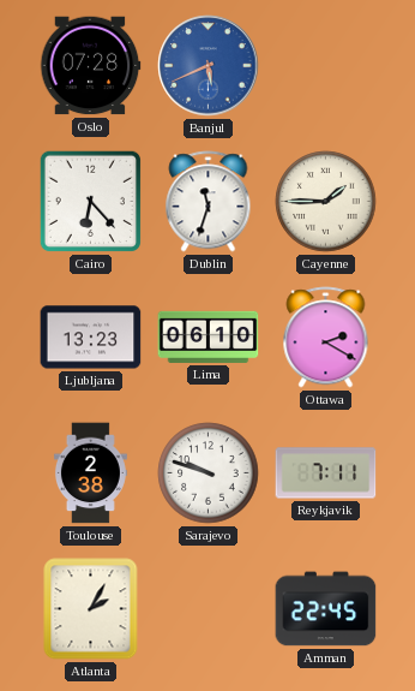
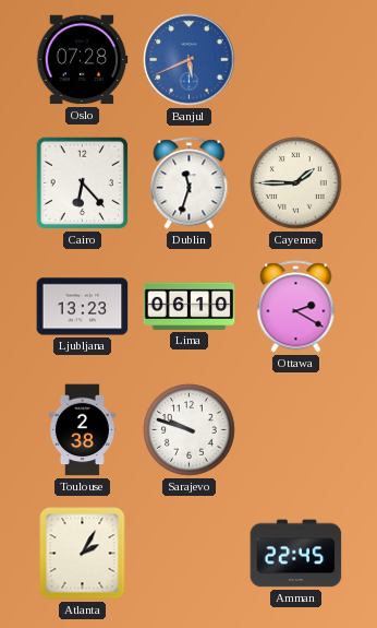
Reykjavik: 7:11 -> none
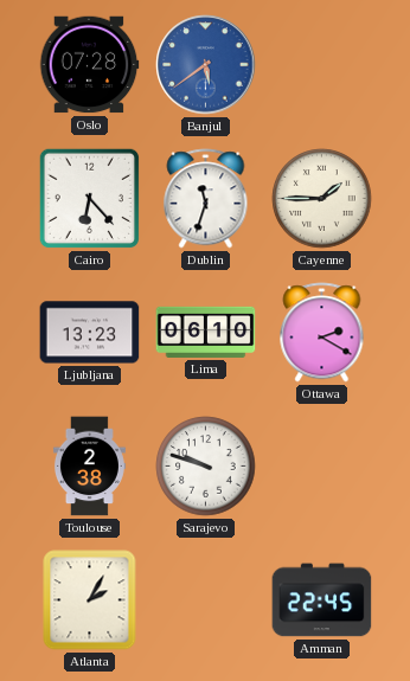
Banjul: 5:41 -> 5:39
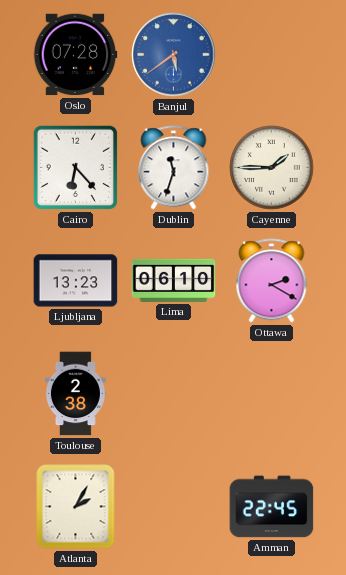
Sarajevo: 9:48 -> none
